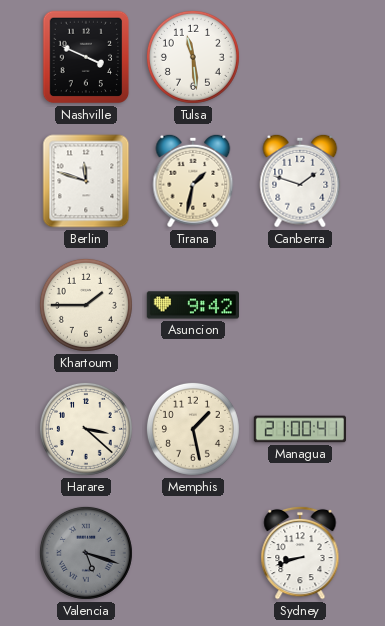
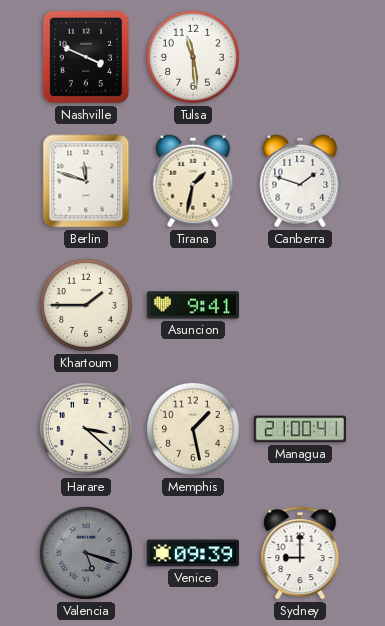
Asuncion: 9:42 -> 9:41
Venice: none -> 09:39
Sydney: 8:42 -> 9:00
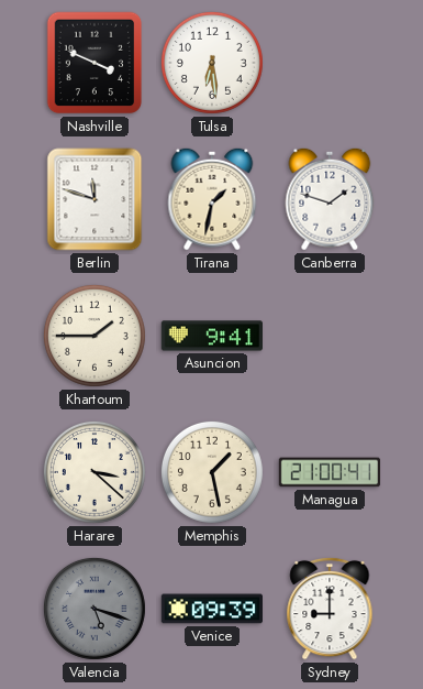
Tulsa: 11:29 -> 6:29
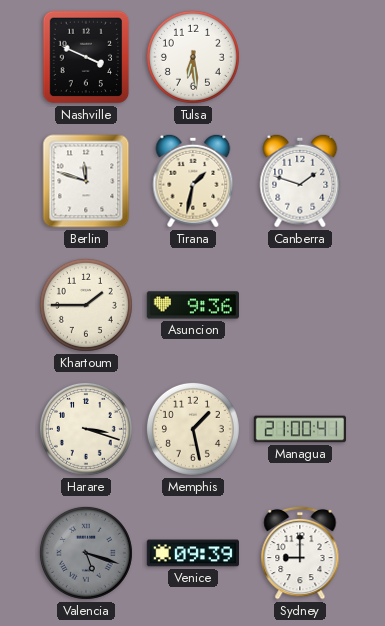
Asuncion: 9:41 -> 9:36
Harare: 3:22 -> 3:18
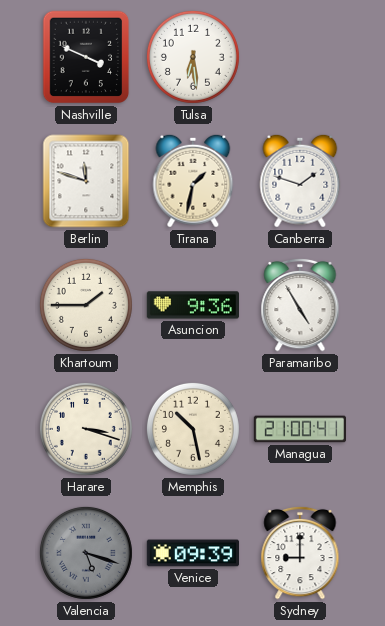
Paramaribo: none -> 4:55
Memphis: 1:28 -> 10:28
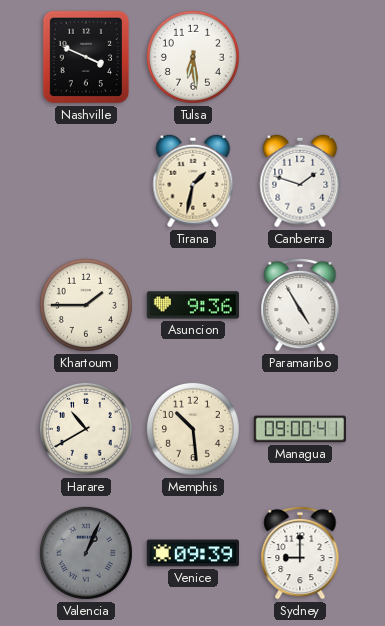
Berlin: 11:48 -> none
Harare: 3:18 -> 10:40
Memphis: 10:28 -> 10:29
Managua: 21:00 -> 09:00
Valencia: 5:18 -> 1:04
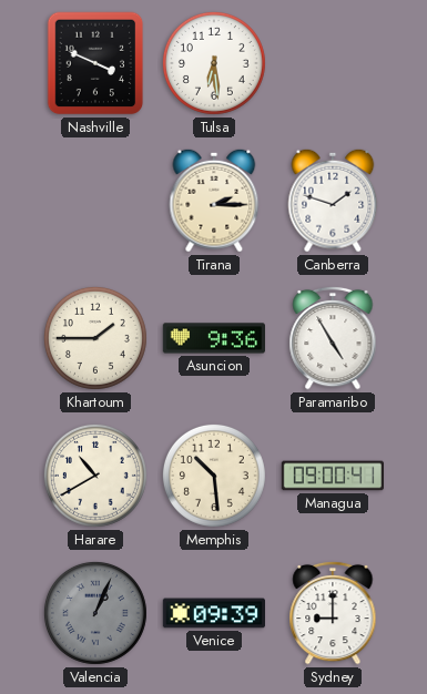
Tirana: 1:32 -> 2:15
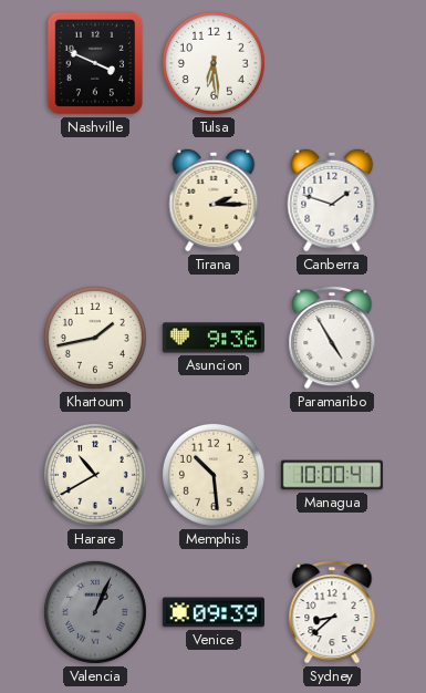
Khartoum: 1:45 -> 1:43
Managua: 09:00 -> 10:00
Sydney: 9:00 -> 8:38
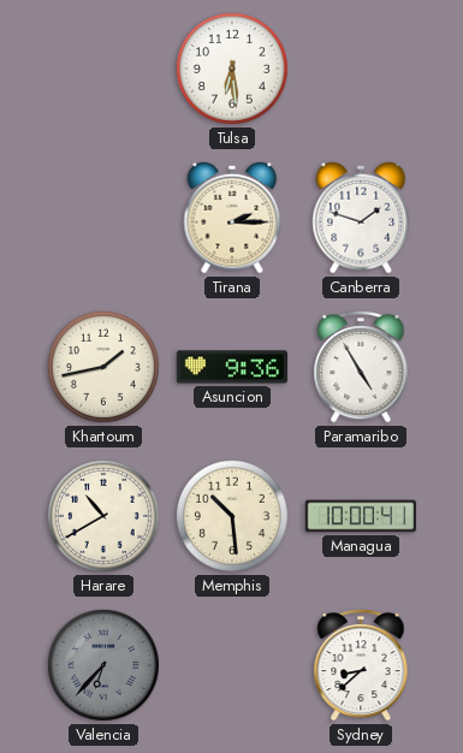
Nashville: 3:49 -> none
Valencia: 1:04 -> 6:37
Venice: 09:39 -> none
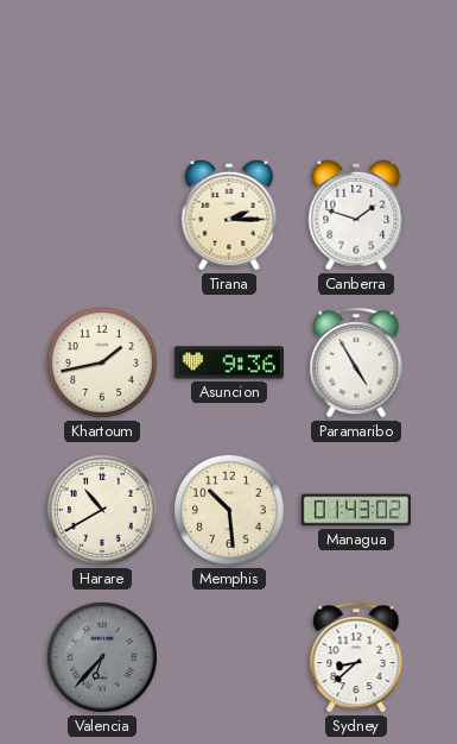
Tulsa: 6:29 -> none
Managua: 10:00 -> 01:43
